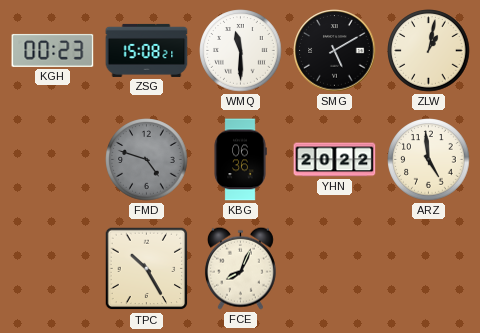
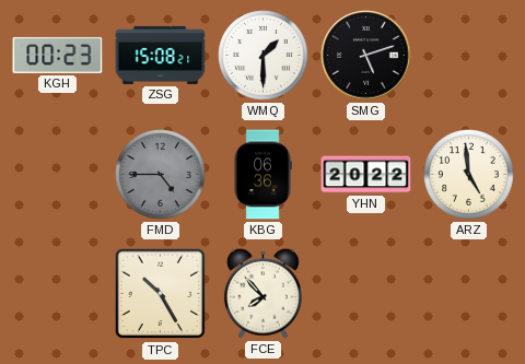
WMQ: 11:30 -> 1:30
SMG: 5:10 -> 5:12
ZLW: 1:02 -> none
FMD: 4:48 -> 4:45
FCE: 8:04 -> 7:53
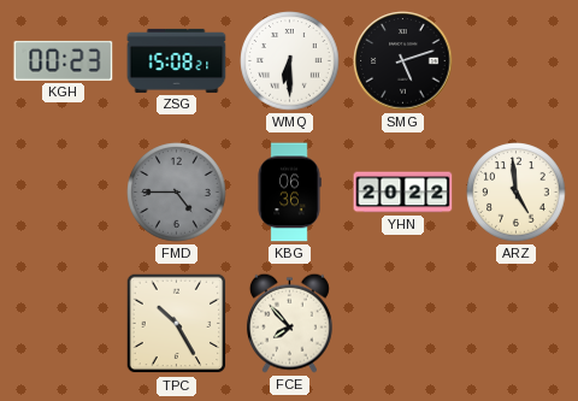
WMQ: 1:30 -> 6:30
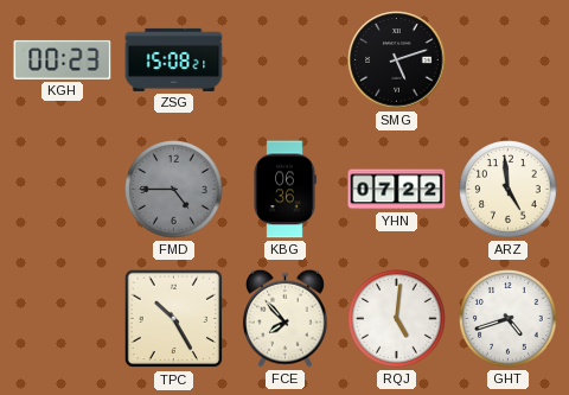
WMQ: 6:30 -> none
YHN: 20:22 -> 07:22
RQJ: none -> 5:01
GHT: none -> 4:42
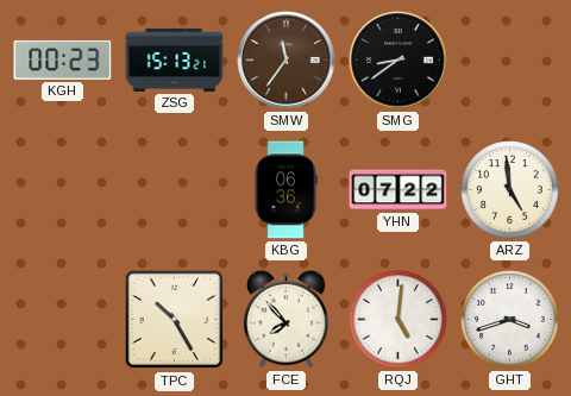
ZSG: 15:08 -> 15:13
SMW: none -> 11:36
SMG: 5:12 -> 8:39
FMD: 4:45 -> none
GHT: 4:42 -> 3:42
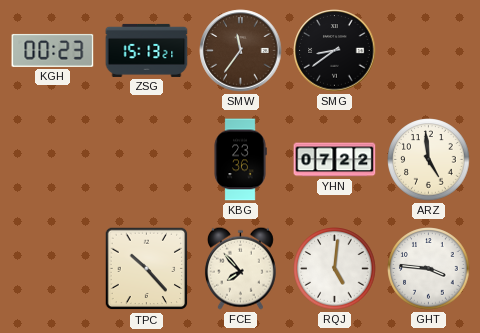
KBG: 06:36 -> 23:36
TPC: 10:25 -> 10:23
GHT: 3:42 -> 3:46
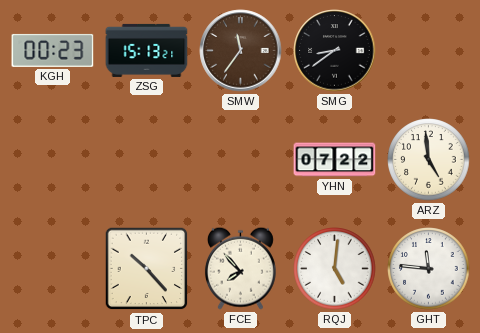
KBG: 23:36 -> none
GHT: 3:46 -> 11:46
